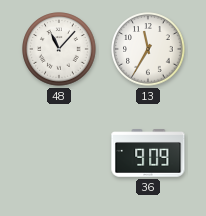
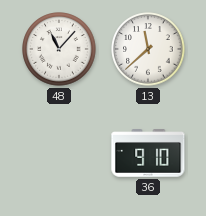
13: 11:35 -> 11:38
36: 9:09 -> 9:10
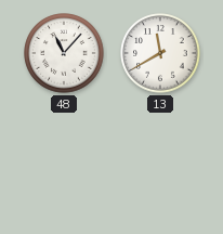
13: 11:38 -> 11:40
36: 9:10 -> none
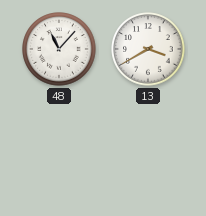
13: 11:40 -> 3:40
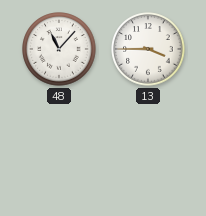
13: 3:40 -> 3:45
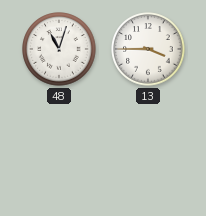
48: 11:07 -> 11:03
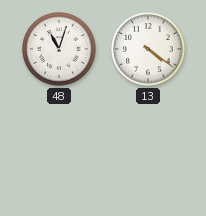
13: 3:45 -> 4:21
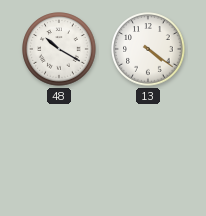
48: 11:03 -> 10:20
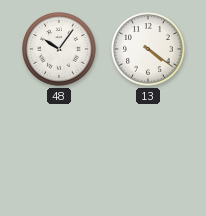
48: 10:20 -> 10:06
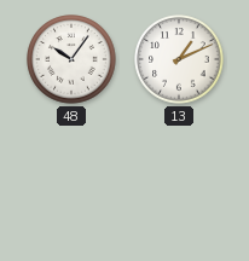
13: 4:21 -> 1:11
